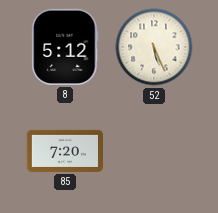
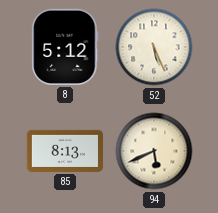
85: 7:20 -> 8:13
94: none -> 5:41
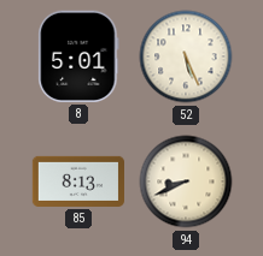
8: 5:12 -> 5:01
94: 5:41 -> 8:41
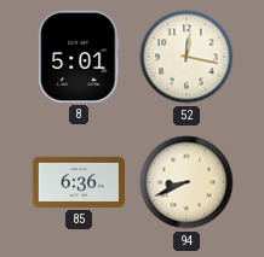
52: 5:26 -> 12:17
85: 8:13 -> 6:36
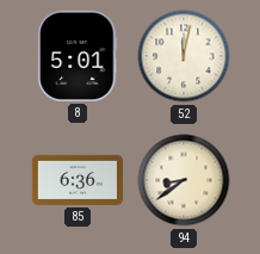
52: 12:17 -> 12:02
94: 8:41 -> 8:39
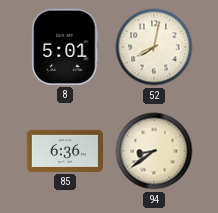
52: 12:02 -> 8:02
